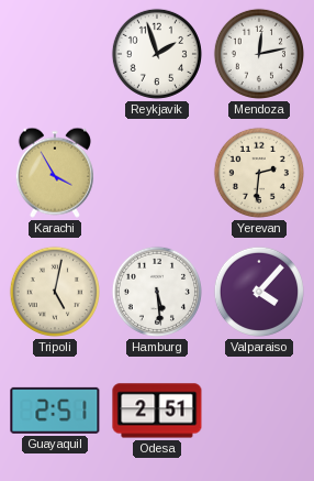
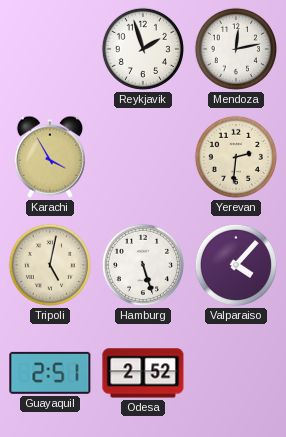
Hamburg: 5:29 -> 5:27
Odesa: 2:51 -> 2:52
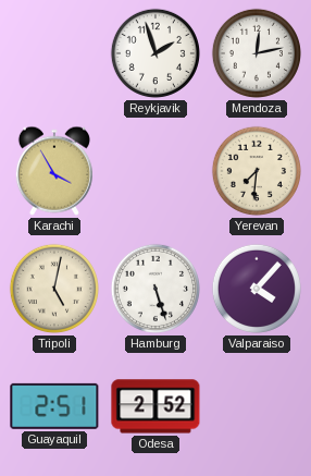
Yerevan: 2:31 -> 7:31
